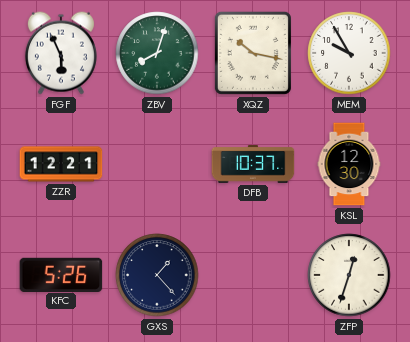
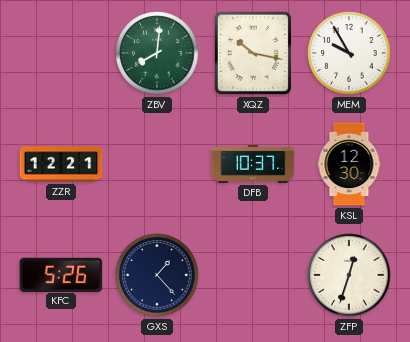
FGF: 5:56 -> none
ZBV: 8:03 -> 8:01
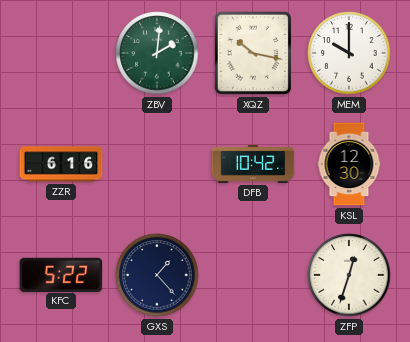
ZBV: 8:01 -> 2:01
MEM: 9:55 -> 10:00
ZZR: 12:21 -> 6:16
DFB: 10:37 -> 10:42
KFC: 5:26 -> 5:22
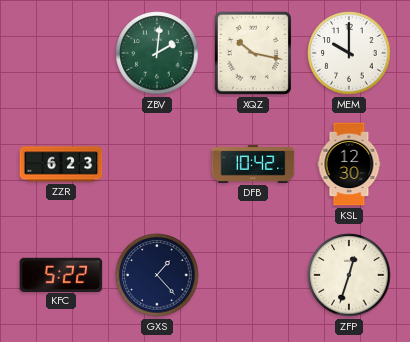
ZZR: 6:16 -> 6:23
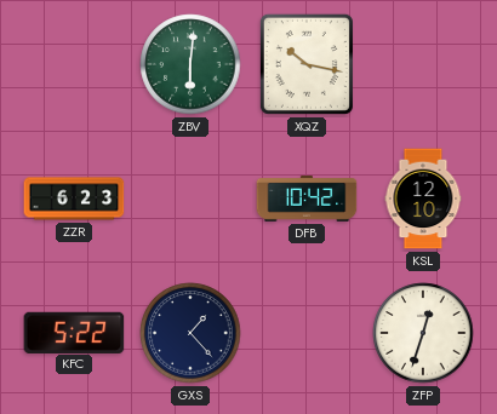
ZBV: 2:01 -> 6:01
MEM: 10:00 -> none
KSL: 12:30 -> 12:10
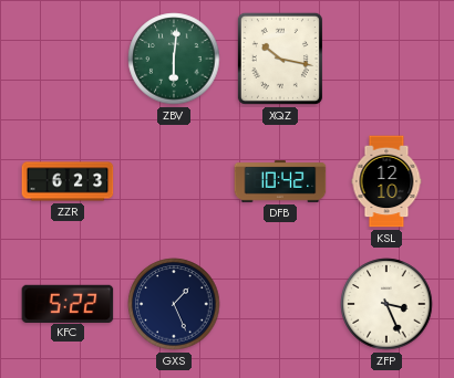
GXS: 1:23 -> 1:26
ZFP: 12:33 -> 3:26
